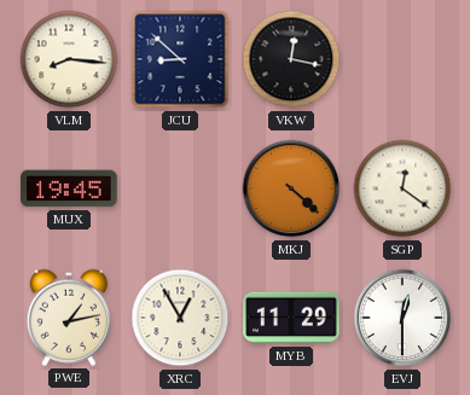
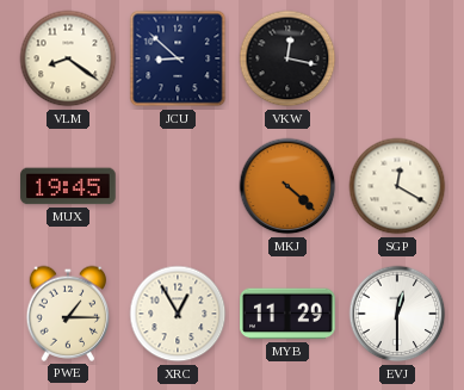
VLM: 8:16 -> 8:21
SGP: 12:21 -> 12:20
PWE: 1:13 -> 1:15
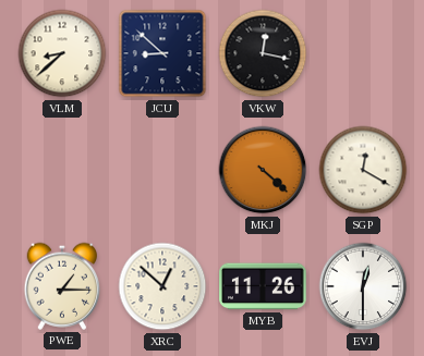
VLM: 8:21 -> 8:38
MUX: 19:45 -> none
XRC: 12:55 -> 12:52
MYB: 11:29 -> 11:26
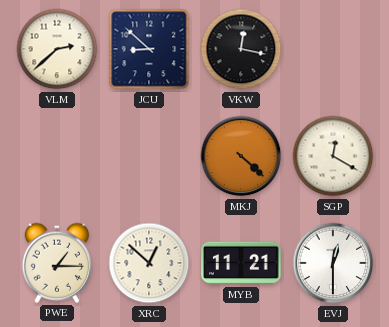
VLM: 8:38 -> 2:38
MYB: 11:26 -> 11:21
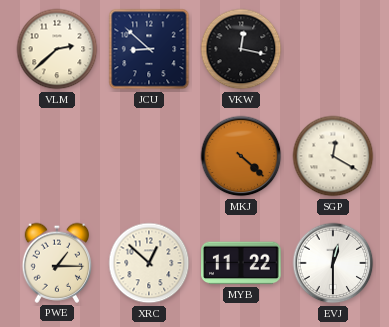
MYB: 11:21 -> 11:22
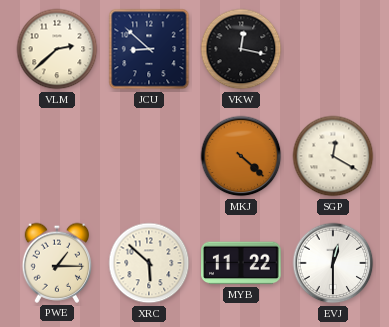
XRC: 12:52 -> 5:52
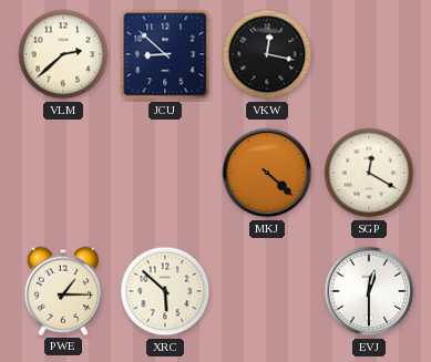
MYB: 11:22 -> none
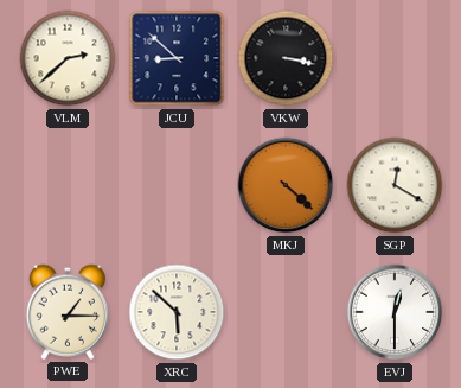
VKW: 12:17 -> 3:17
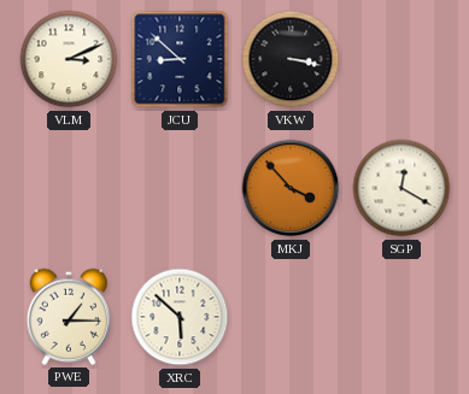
VLM: 2:38 -> 3:11
MKJ: 4:22 -> 3:53
EVJ: 12:30 -> none
